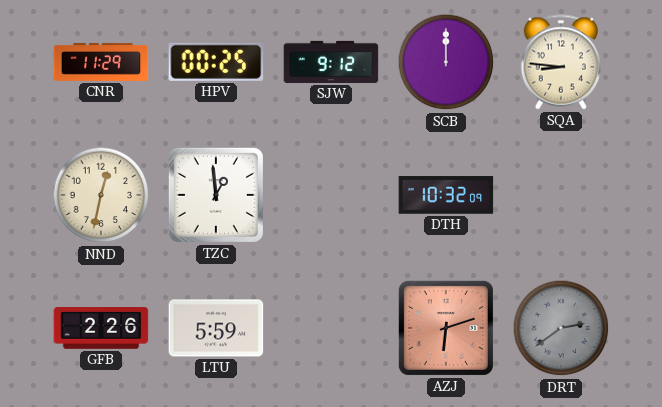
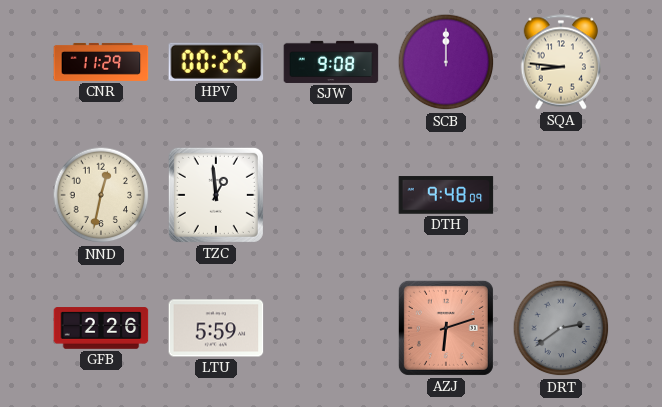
SJW: 9:12 -> 9:08
DTH: 10:32 -> 9:48
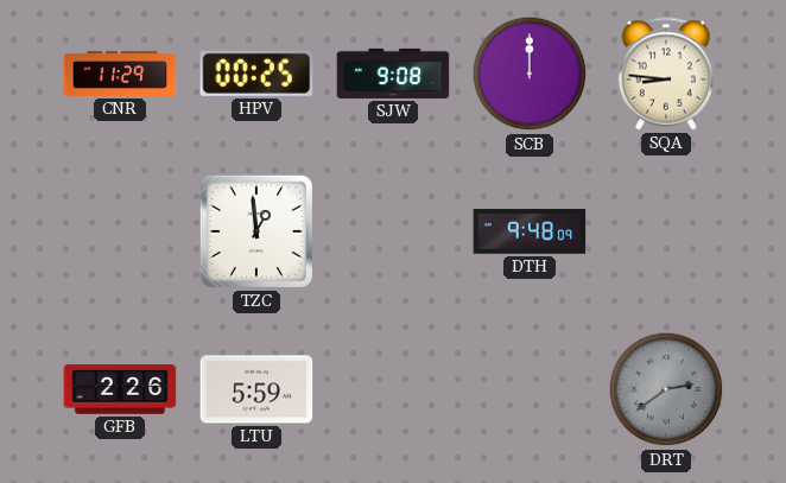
NND: 12:32 -> none
AZJ: 6:12 -> none
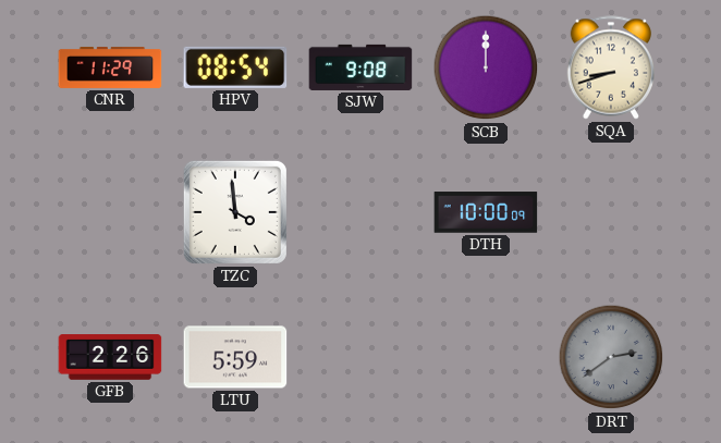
HPV: 00:25 -> 08:54
SQA: 8:46 -> 8:42
TZC: 12:59 -> 3:59
DTH: 9:48 -> 10:00
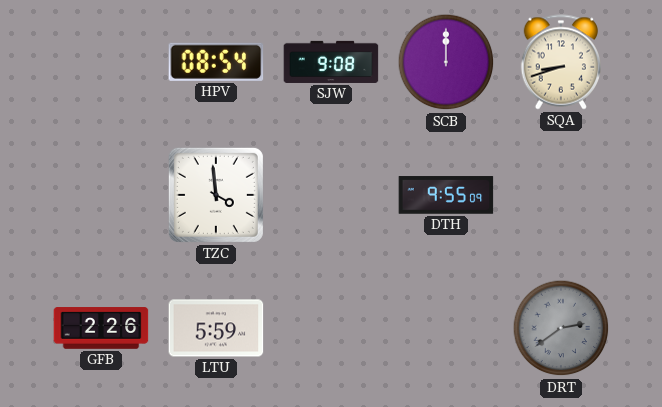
CNR: 11:29 -> none
DTH: 10:00 -> 9:55
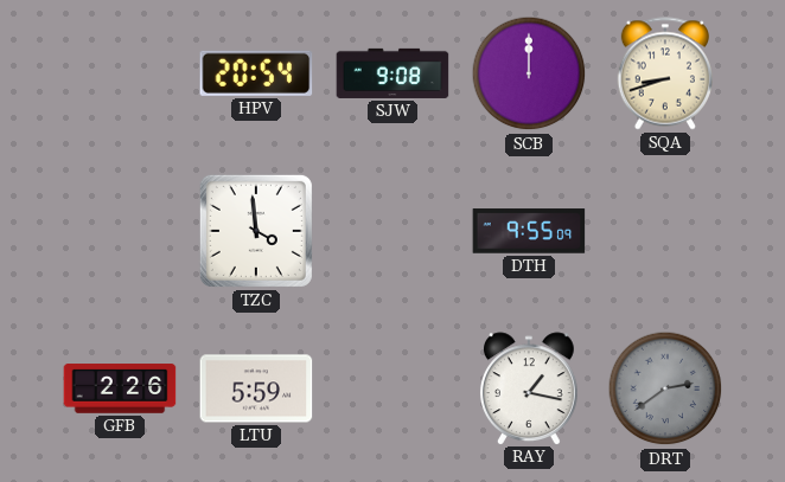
HPV: 08:54 -> 20:54
RAY: none -> 1:17
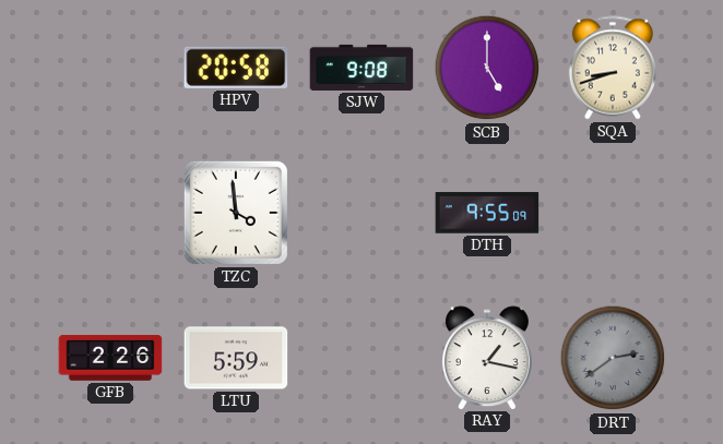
HPV: 20:54 -> 20:58
SCB: 12:00 -> 5:00
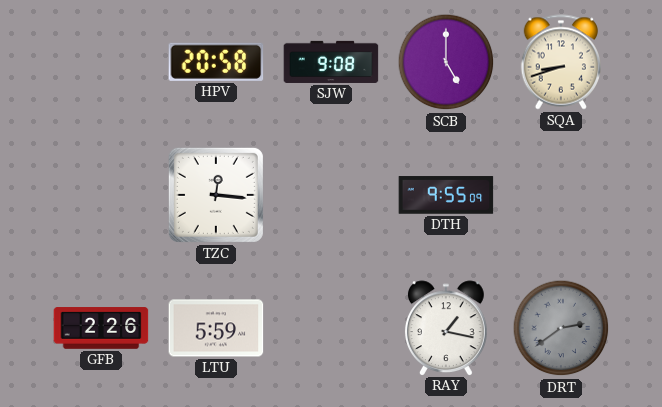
TZC: 3:59 -> 12:16
